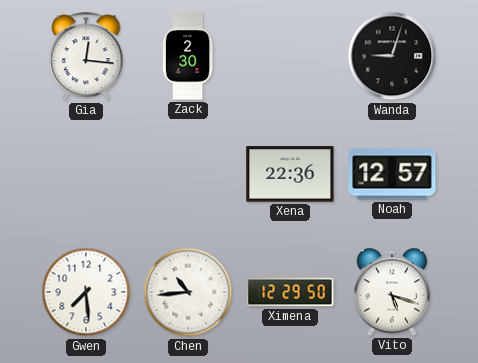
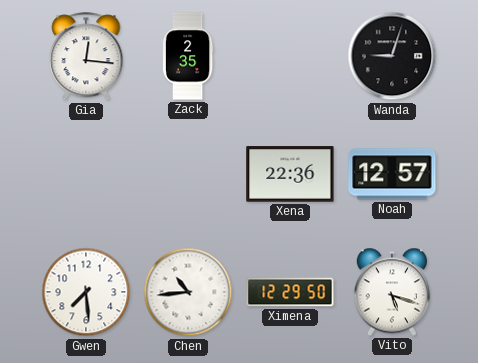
Zack: 2:30 -> 2:35
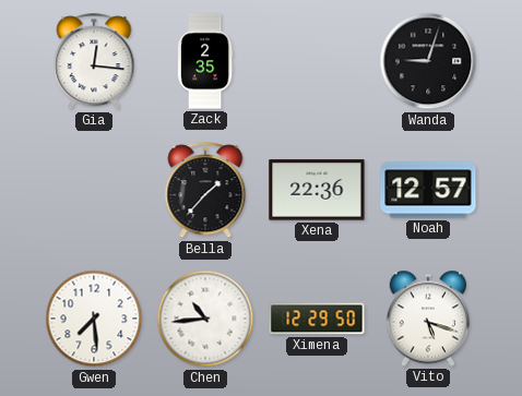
Bella: none -> 1:37
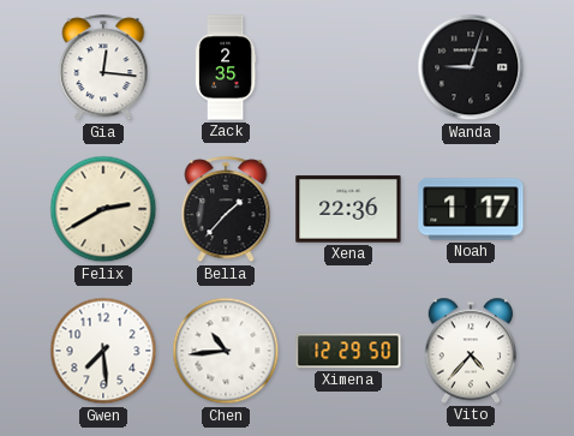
Felix: none -> 2:40
Noah: 12:57 -> 1:17
Vito: 5:18 -> 4:37
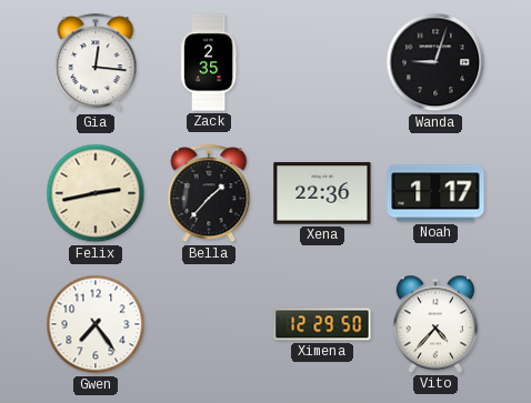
Felix: 2:40 -> 2:43
Gwen: 7:29 -> 7:24
Chen: 10:44 -> none
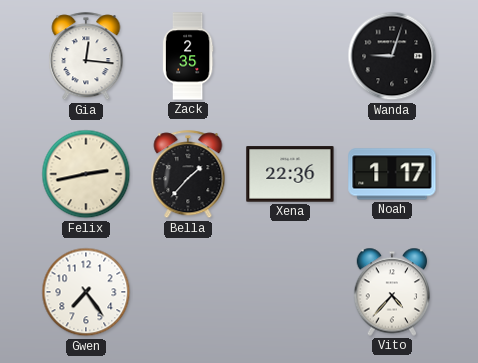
Ximena: 12:29 -> none
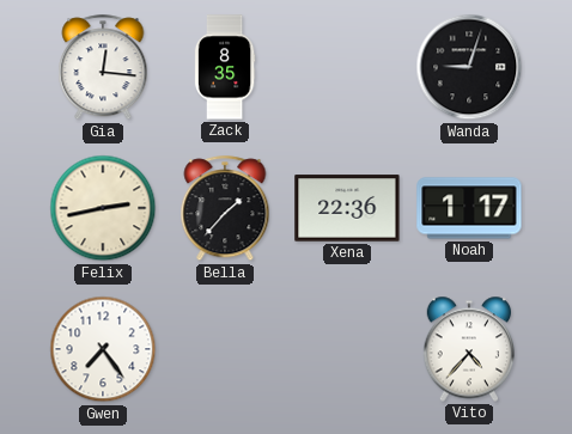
Zack: 2:35 -> 8:35
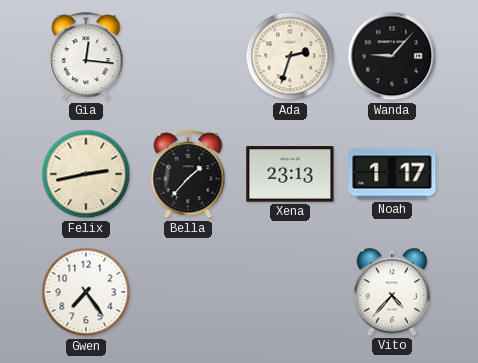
Zack: 8:35 -> none
Ada: none -> 2:33
Wanda: 9:03 -> 9:07
Xena: 22:36 -> 23:13
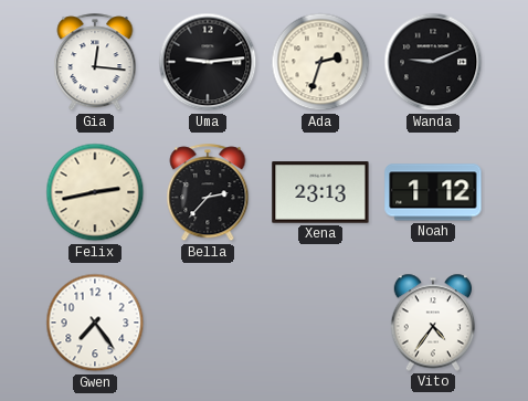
Uma: none -> 9:14
Wanda: 9:07 -> 9:11
Bella: 1:37 -> 2:37
Noah: 1:17 -> 1:12
Vito: 4:37 -> 4:36
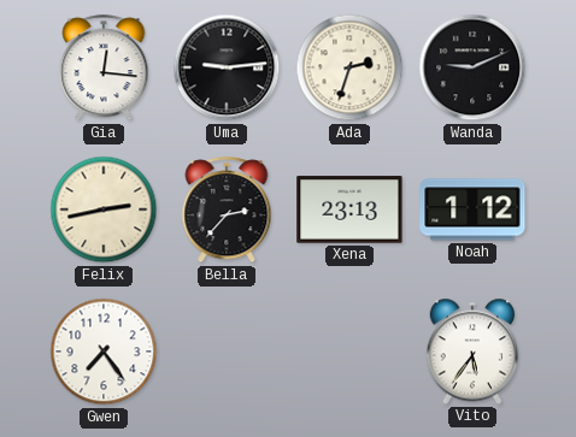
Vito: 4:36 -> 5:36
